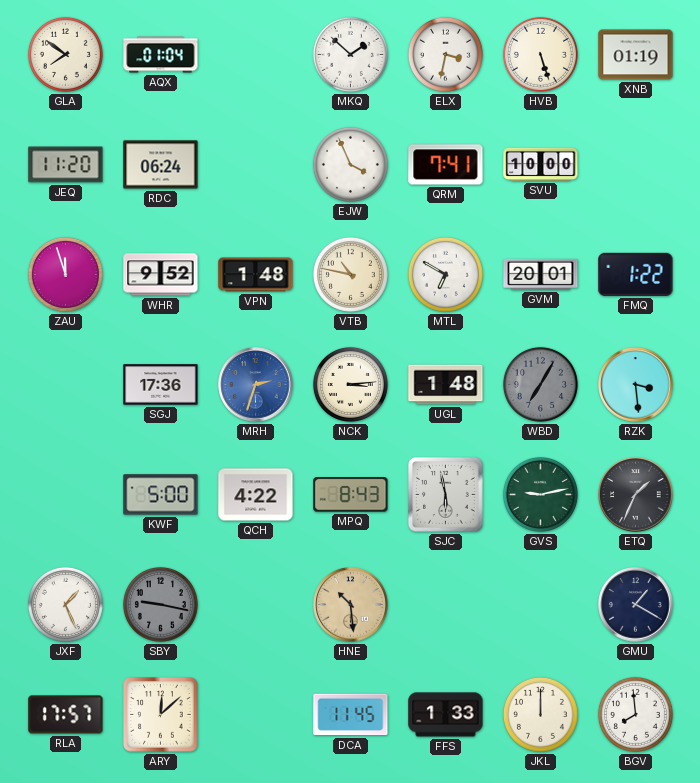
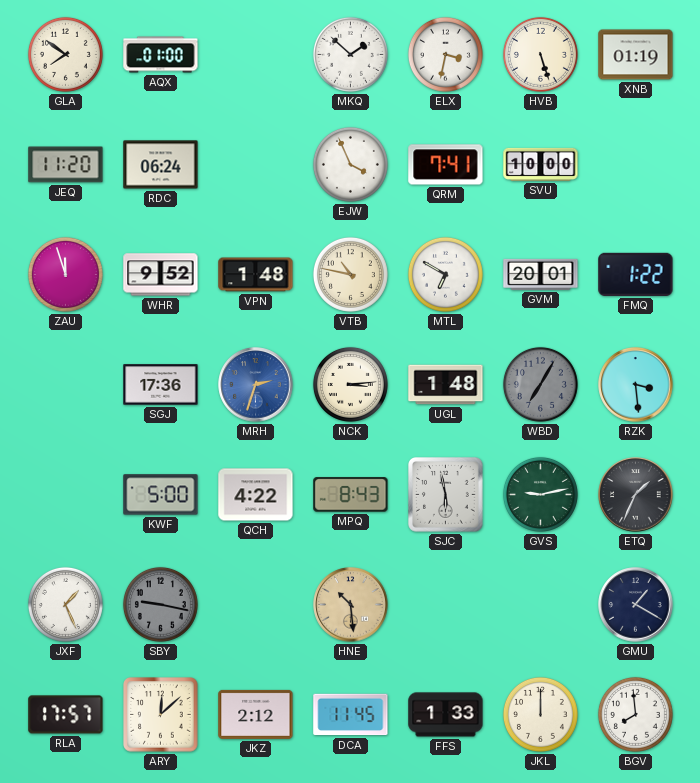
AQX: 01:04 -> 01:00
JKZ: none -> 2:12
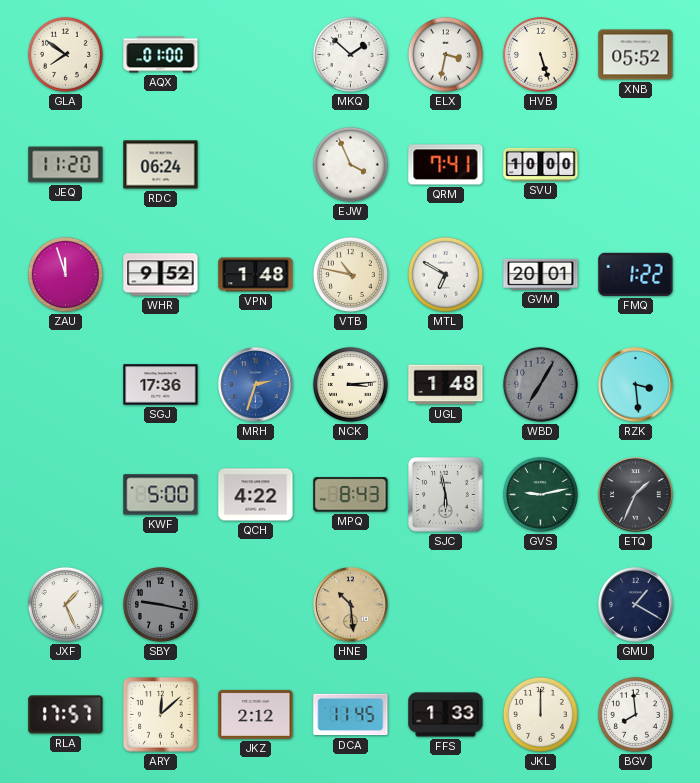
XNB: 01:19 -> 05:52
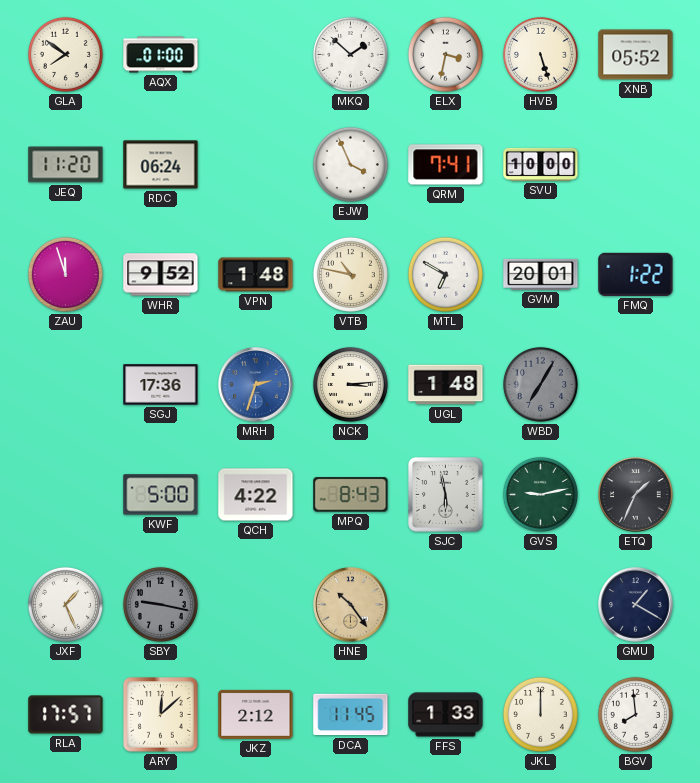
RZK: 3:29 -> none
HNE: 10:29 -> 10:24
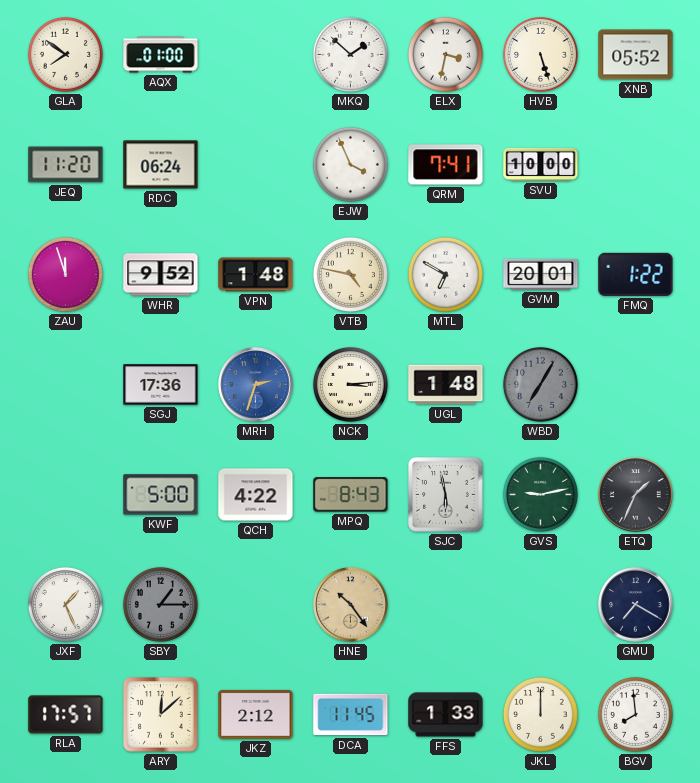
VTB: 10:47 -> 4:47
SBY: 9:17 -> 1:15
GMU: 1:20 -> 7:20
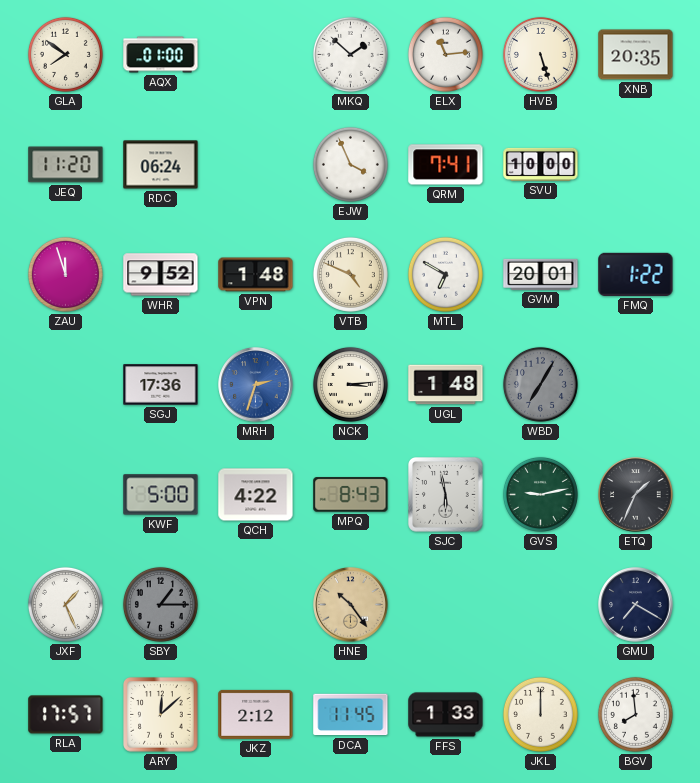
ELX: 3:32 -> 11:14
XNB: 05:52 -> 20:35
VTB: 4:47 -> 4:49
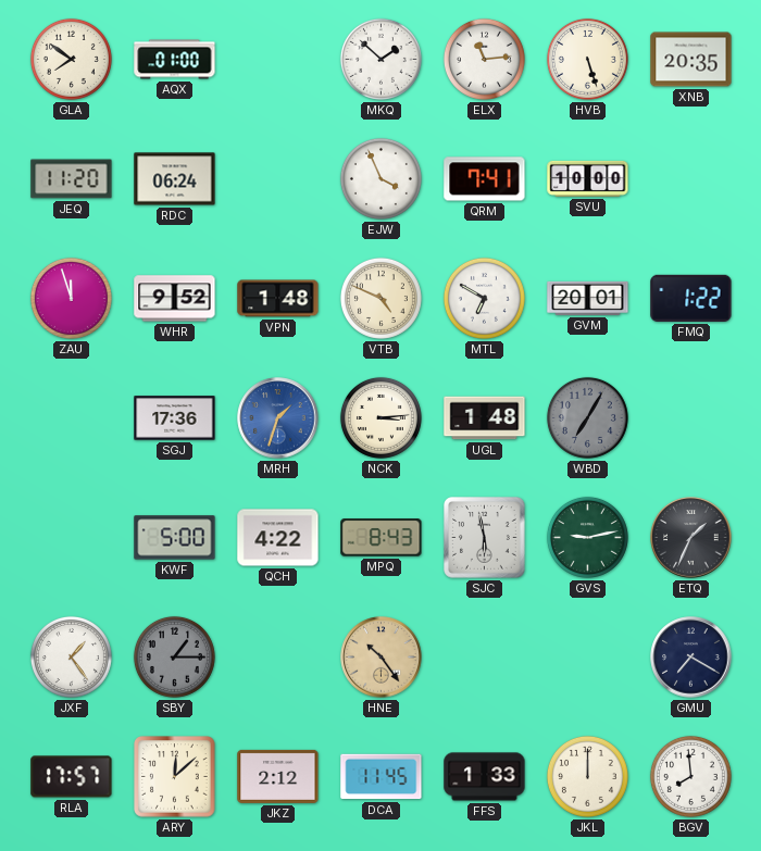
MRH: 2:33 -> 1:33
JXF: 1:26 -> 1:24
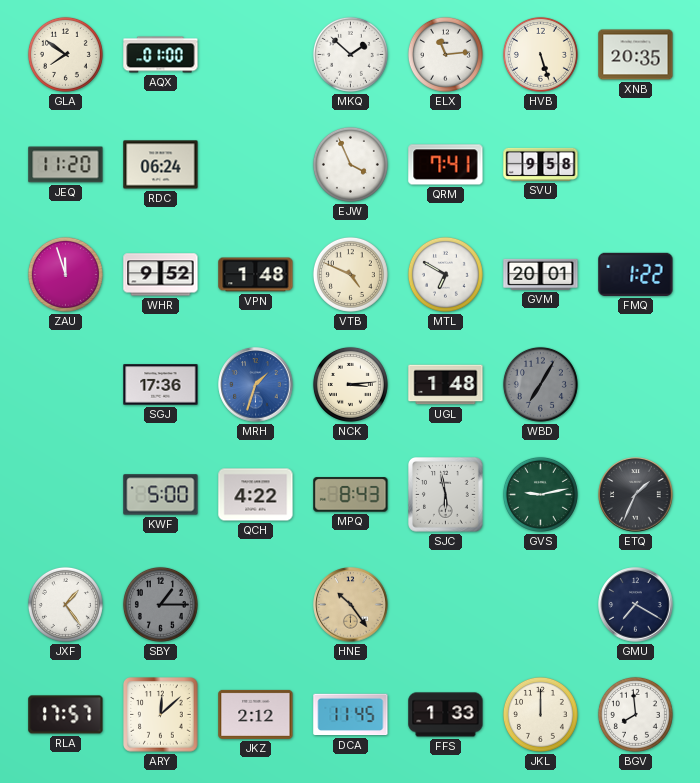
SVU: 10:00 -> 9:58
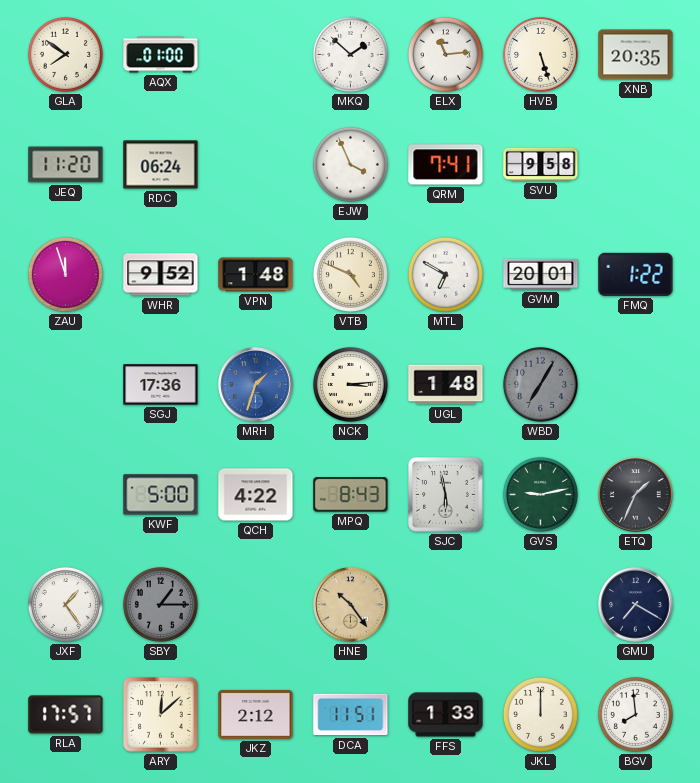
DCA: 11:45 -> 11:51
